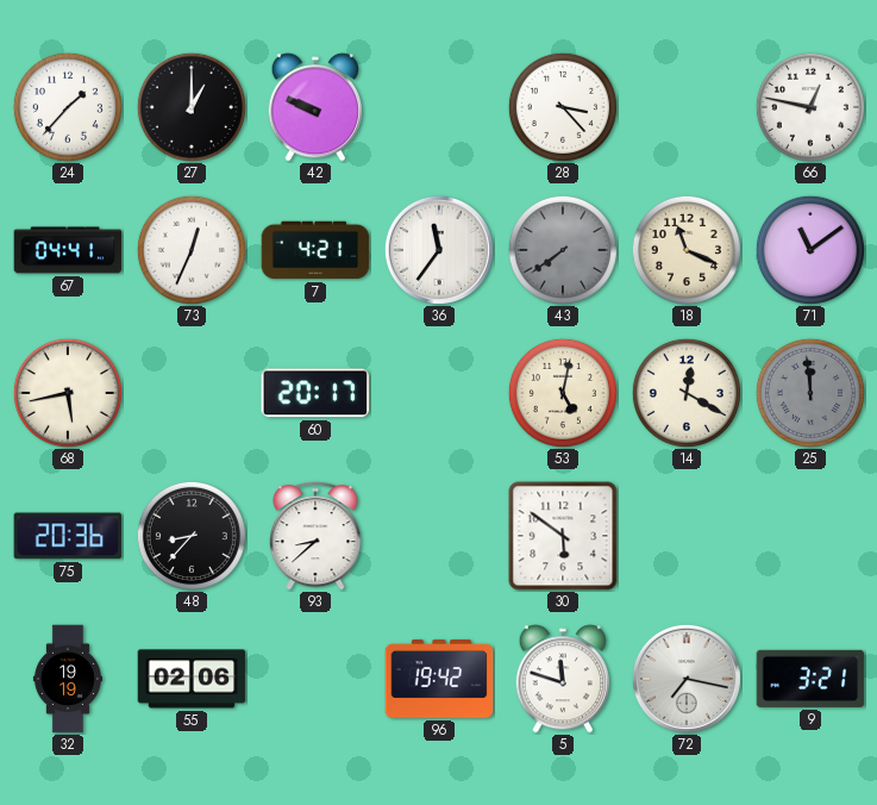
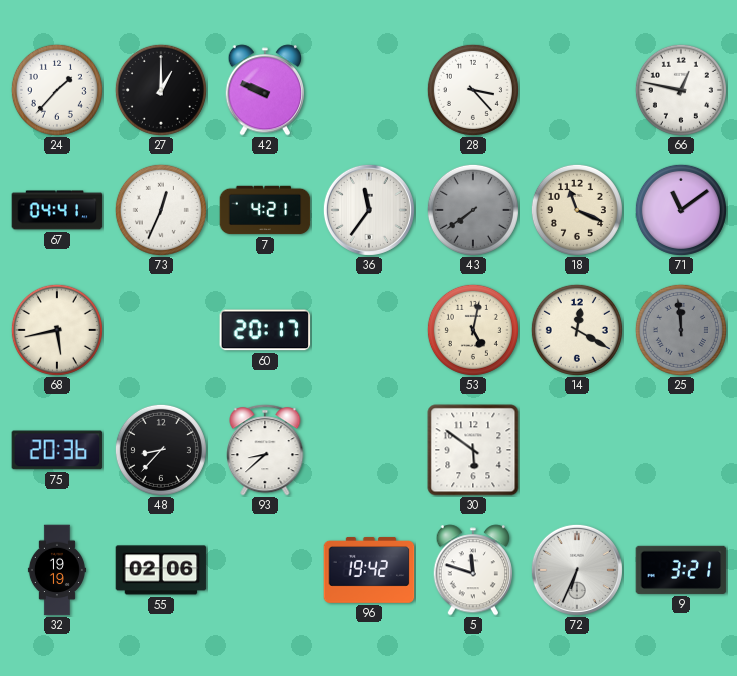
72: 7:17 -> 6:34
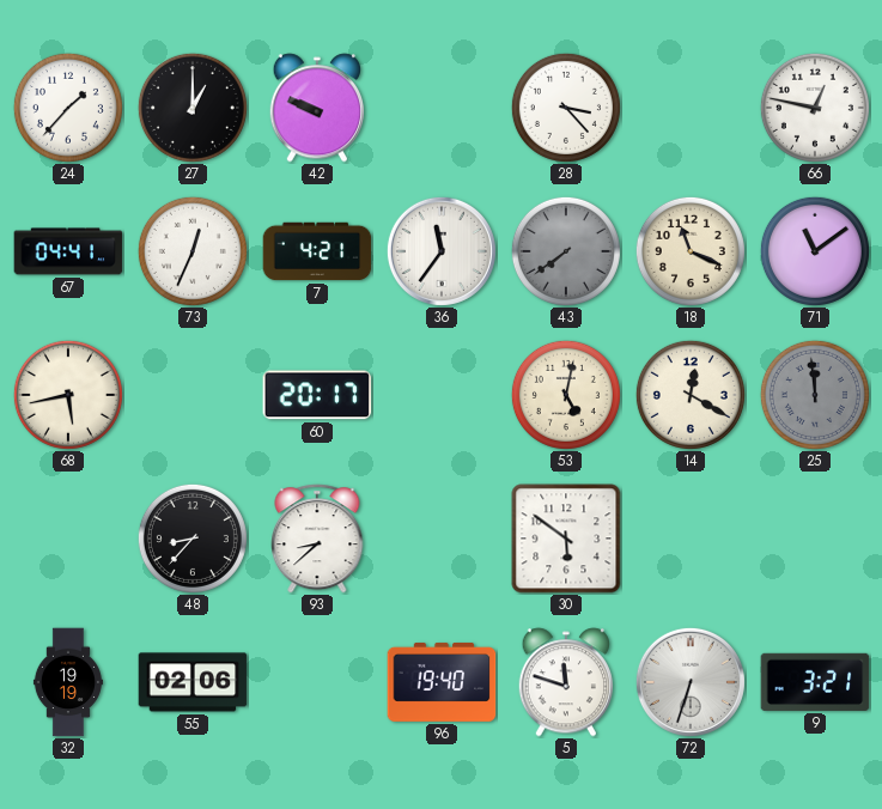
75: 20:36 -> none
96: 19:42 -> 19:40
72: 6:34 -> 6:33
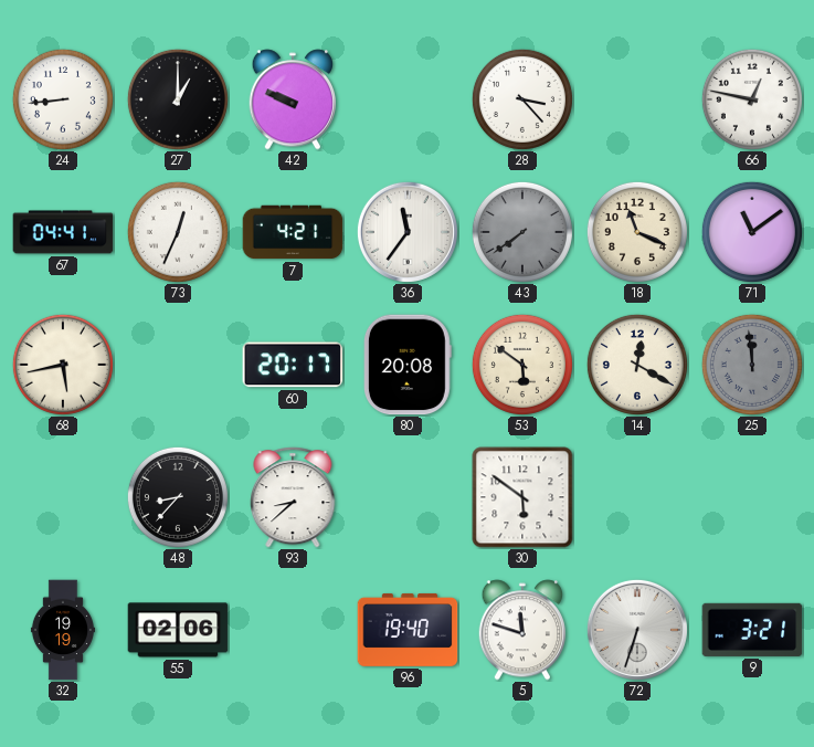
24: 1:37 -> 8:44
80: none -> 20:08
53: 5:02 -> 5:51
